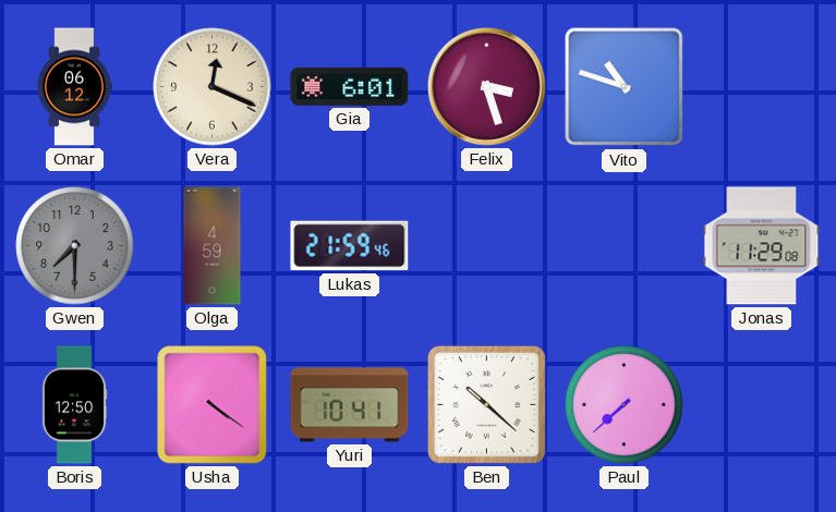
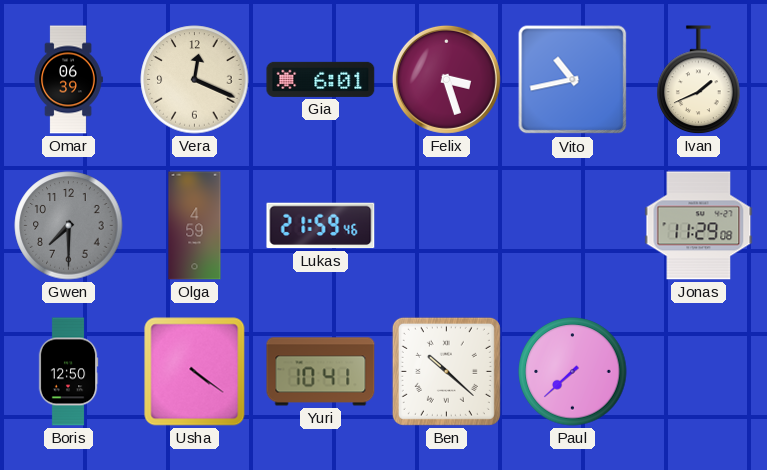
Omar: 06:12 -> 06:39
Vito: 10:48 -> 10:43
Ivan: none -> 1:41
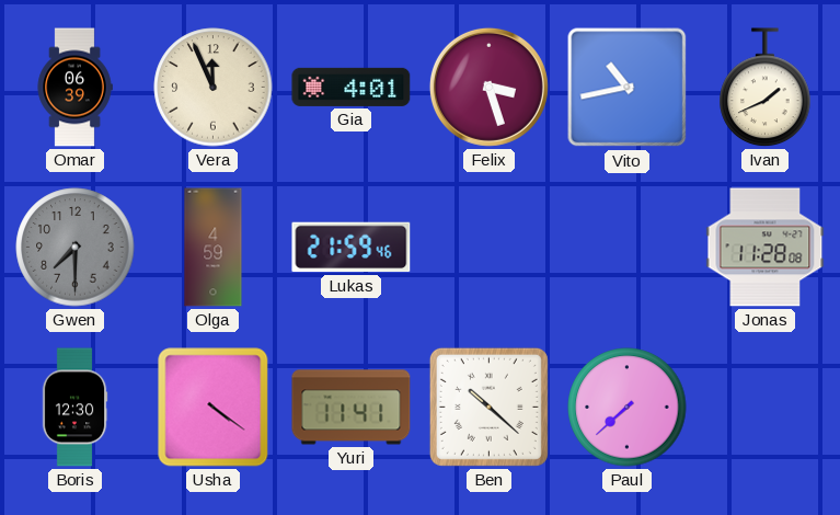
Vera: 12:19 -> 11:56
Gia: 6:01 -> 4:01
Jonas: 11:29 -> 11:28
Boris: 12:50 -> 12:30
Yuri: 10:41 -> 11:41
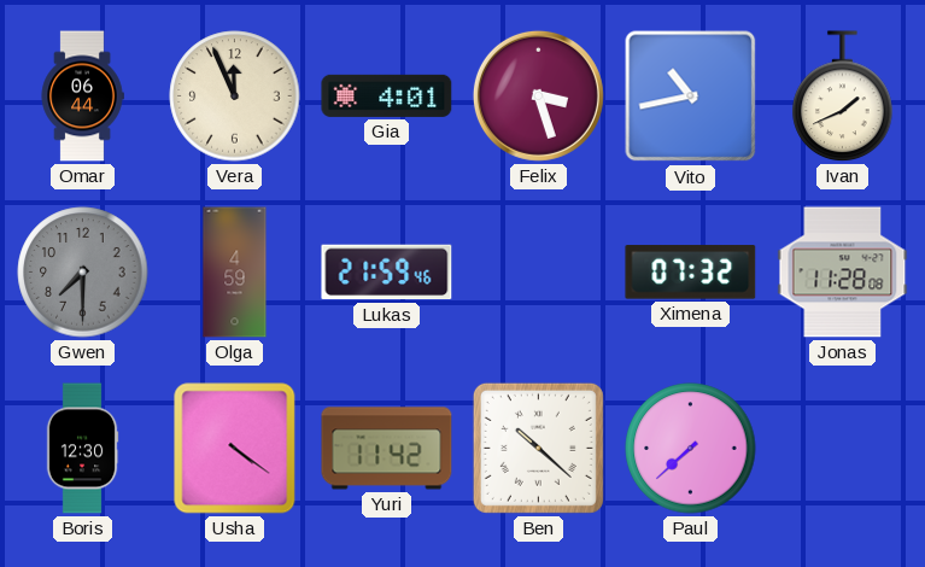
Omar: 06:39 -> 06:44
Ximena: none -> 07:32
Yuri: 11:41 -> 11:42
